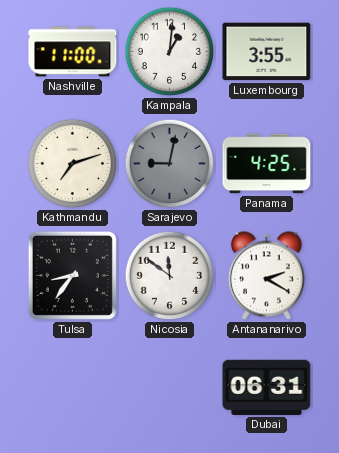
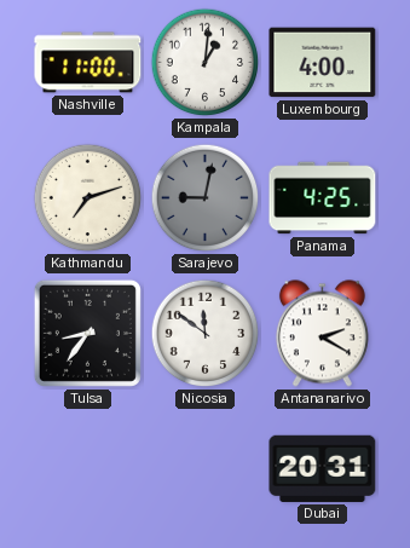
Luxembourg: 3:55 -> 4:00
Dubai: 06:31 -> 20:31
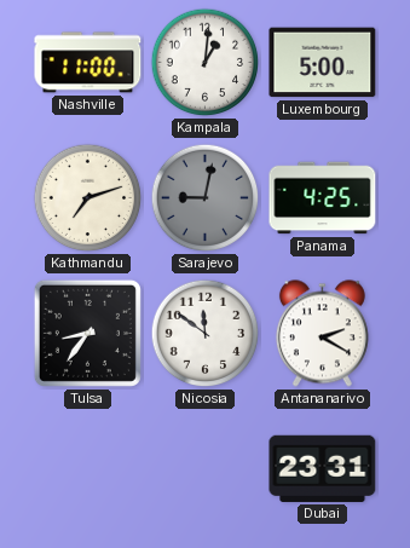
Luxembourg: 4:00 -> 5:00
Dubai: 20:31 -> 23:31
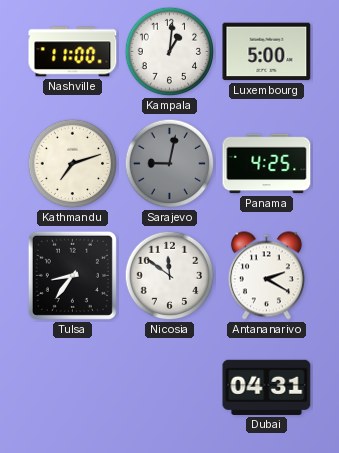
Dubai: 23:31 -> 04:31
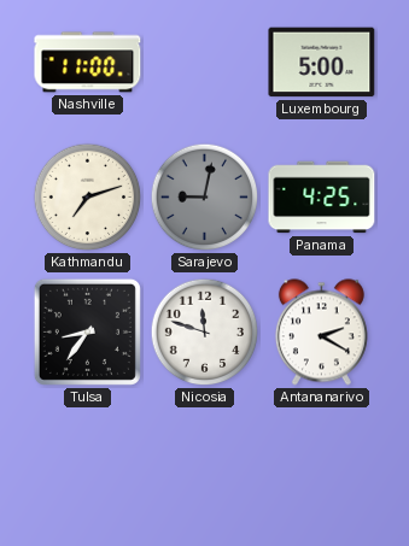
Kampala: 1:01 -> none
Nicosia: 11:51 -> 11:48
Dubai: 04:31 -> none
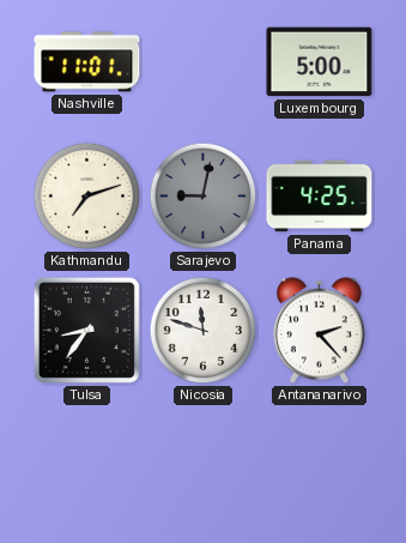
Nashville: 11:00 -> 11:01
Antananarivo: 2:20 -> 2:23
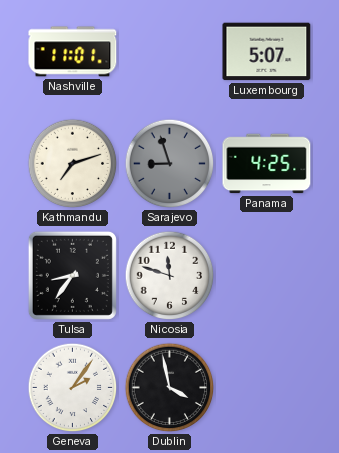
Luxembourg: 5:00 -> 5:07
Sarajevo: 9:02 -> 8:57
Antananarivo: 2:23 -> none
Geneva: none -> 2:06
Dublin: none -> 3:58
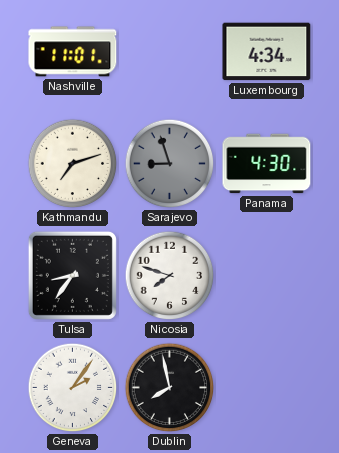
Luxembourg: 5:07 -> 4:34
Panama: 4:25 -> 4:30
Nicosia: 11:48 -> 7:48
Dublin: 3:58 -> 7:58
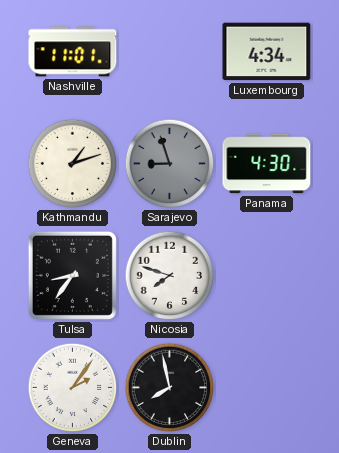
Kathmandu: 7:12 -> 1:12
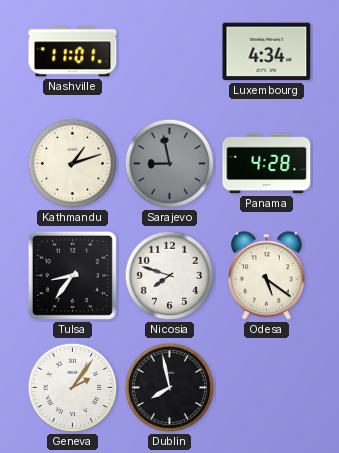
Sarajevo: 8:57 -> 8:58
Panama: 4:30 -> 4:28
Odesa: none -> 5:21
